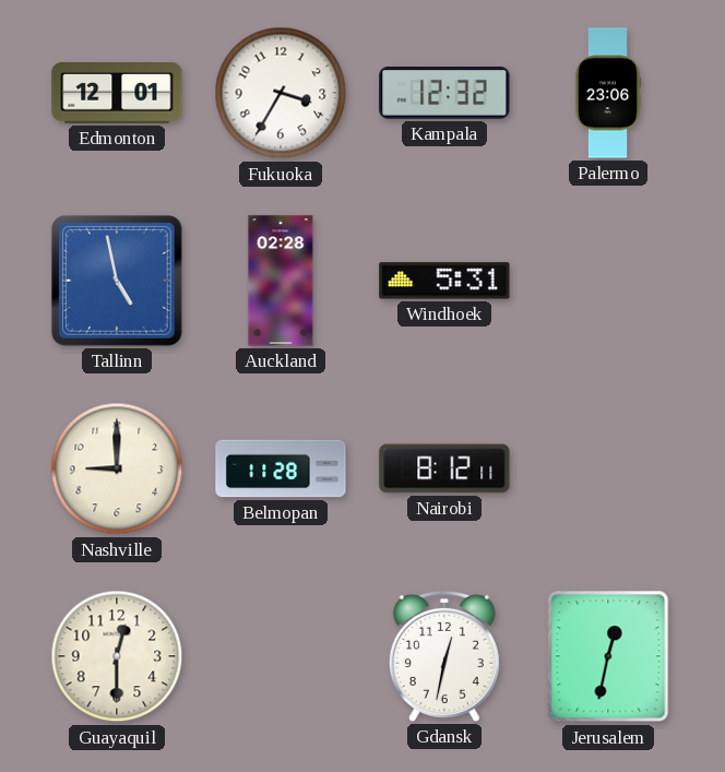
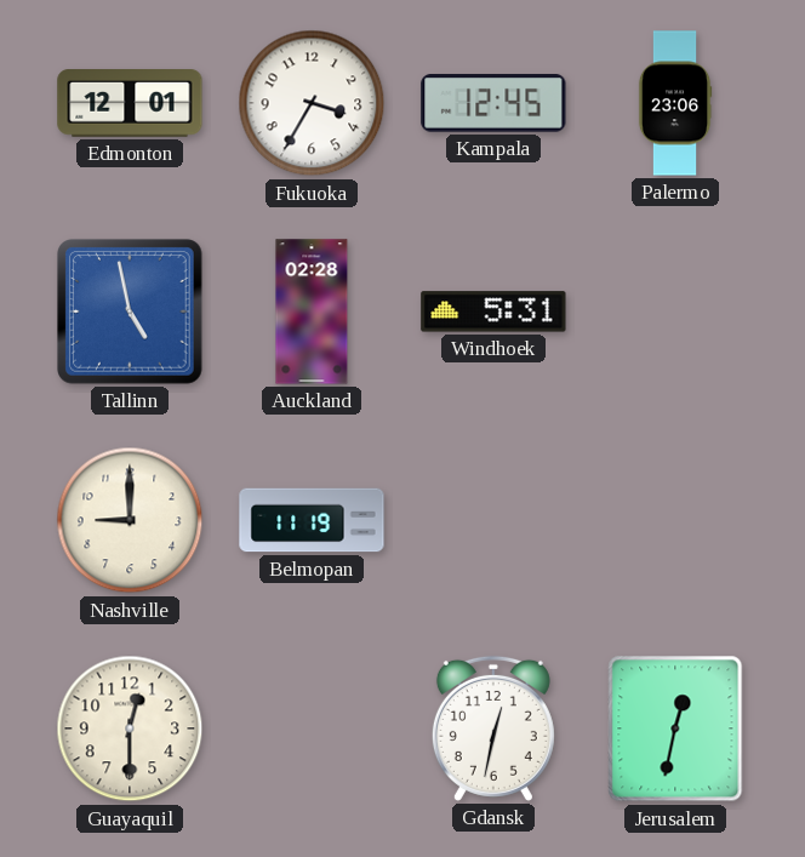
Kampala: 12:32 -> 12:45
Belmopan: 11:28 -> 11:19
Nairobi: 8:12 -> none
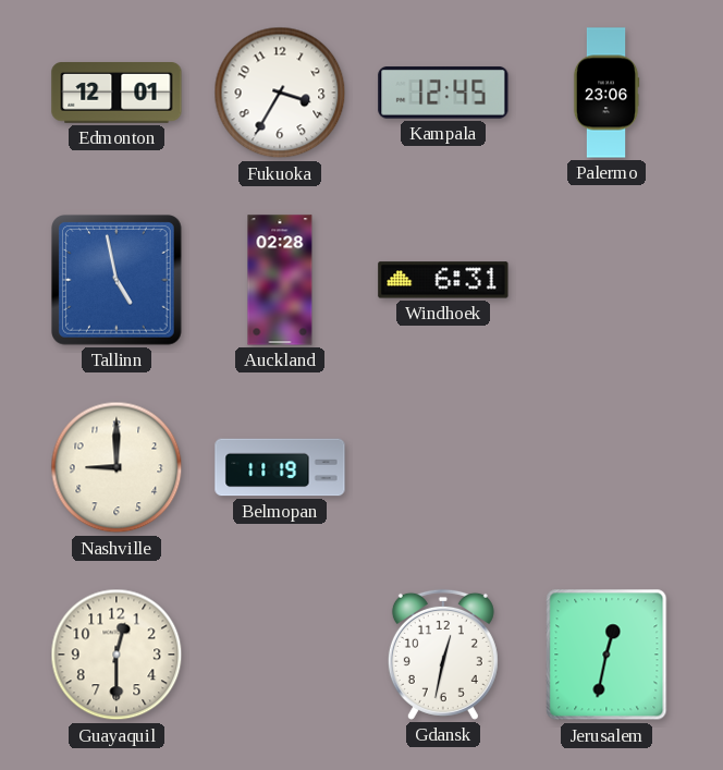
Windhoek: 5:31 -> 6:31
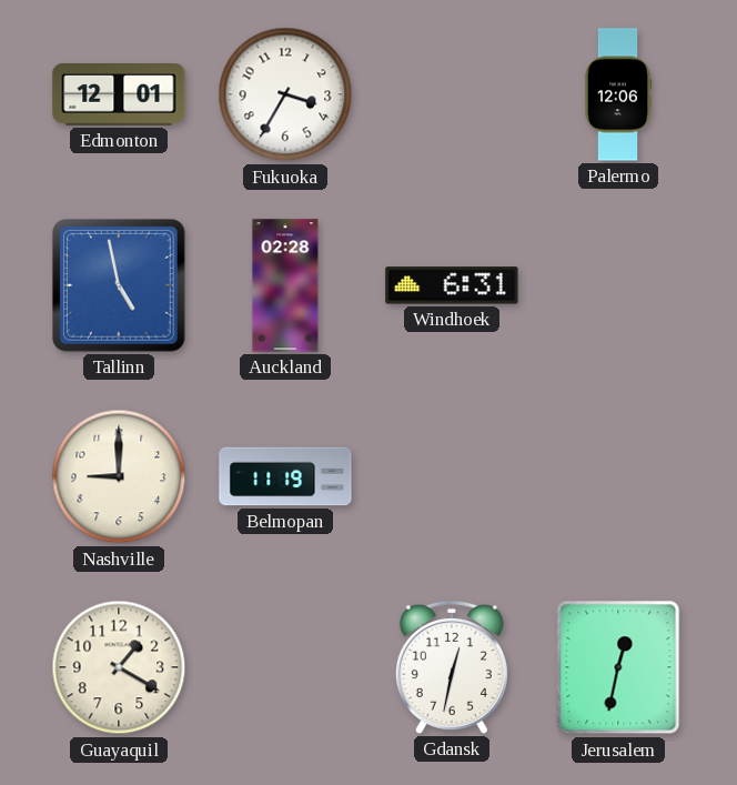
Kampala: 12:45 -> none
Palermo: 23:06 -> 12:06
Guayaquil: 12:30 -> 1:20
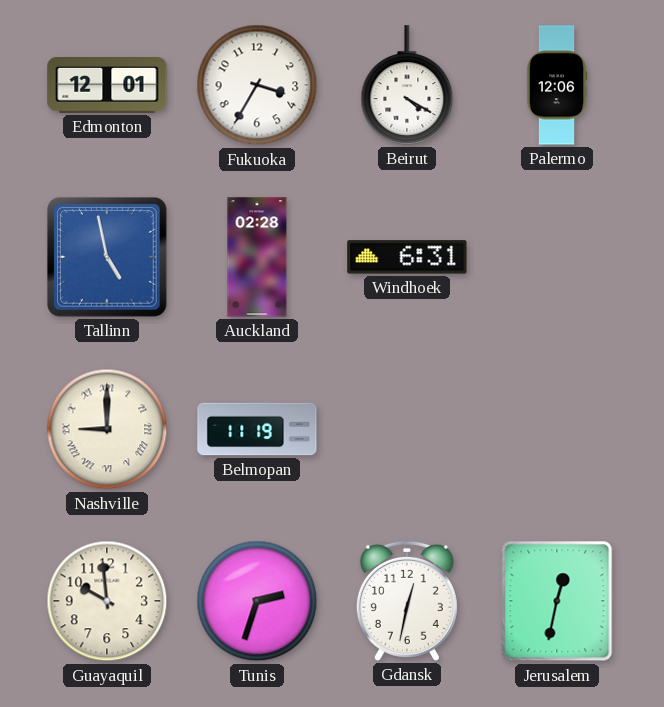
Beirut: none -> 4:20
Nashville numerals: Arabic -> Roman
Guayaquil: 1:20 -> 9:59
Tunis: none -> 2:33
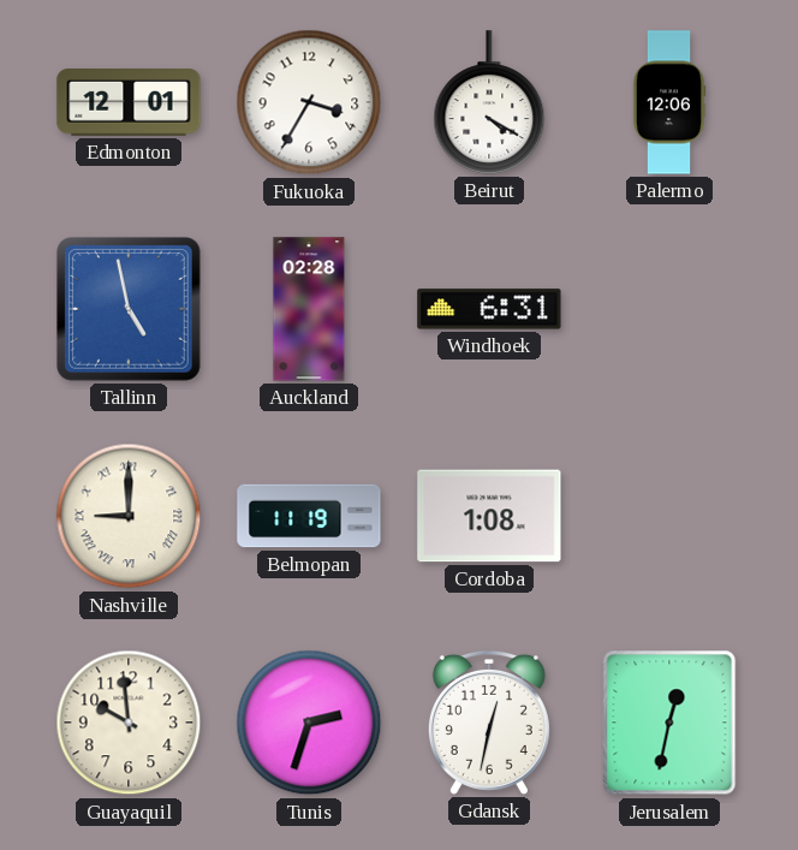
Cordoba: none -> 1:08
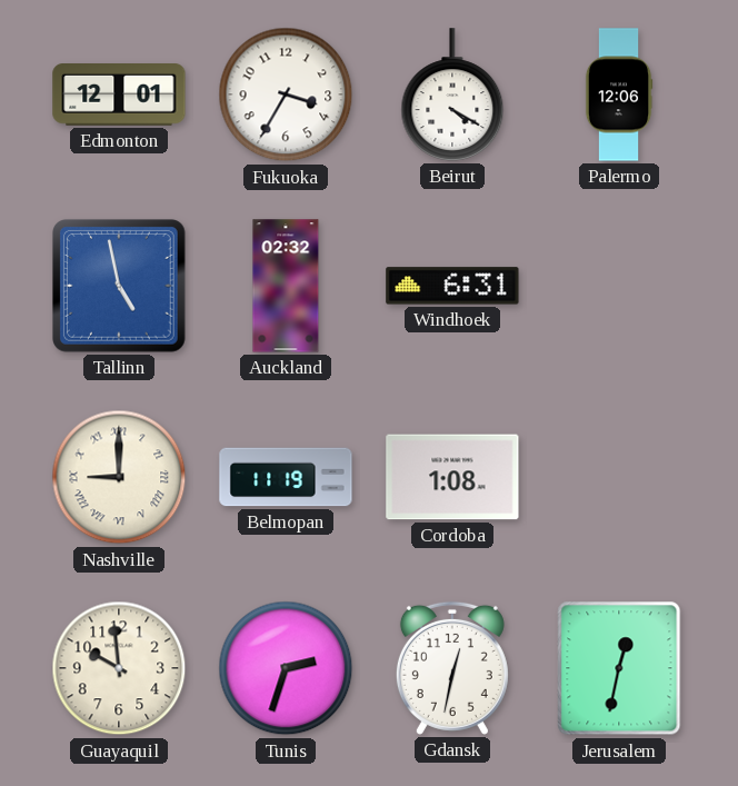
Auckland: 02:28 -> 02:32
